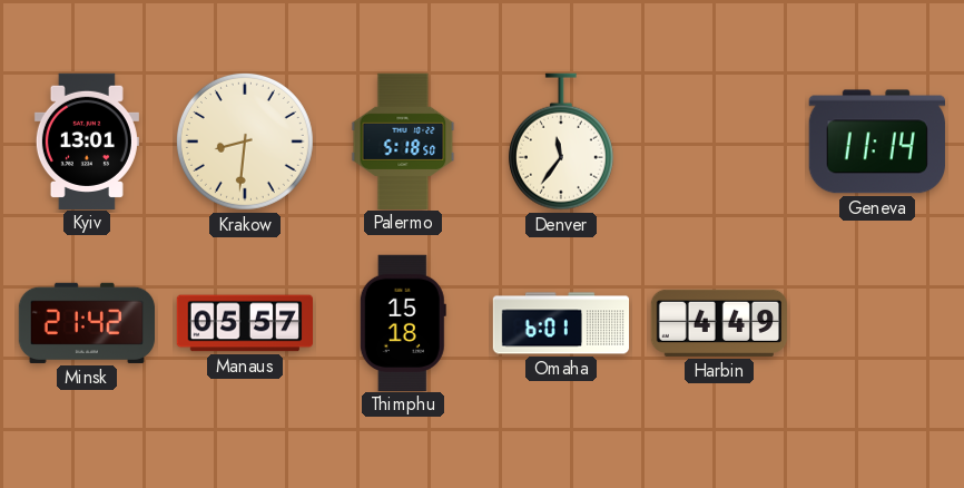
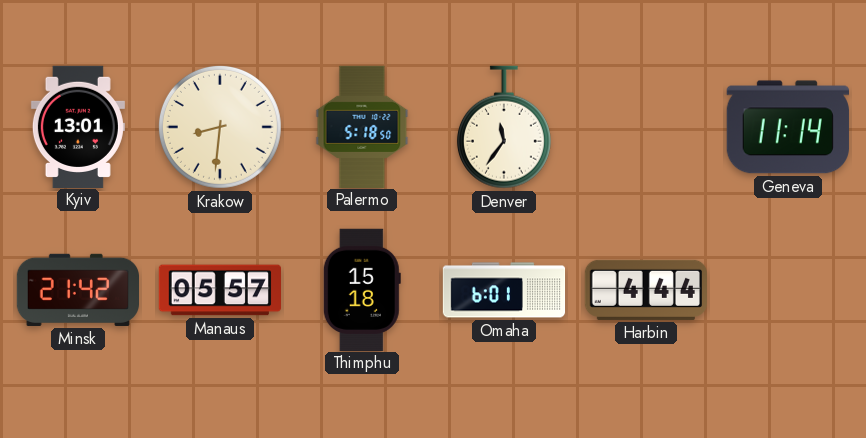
Harbin: 4:49 -> 4:44
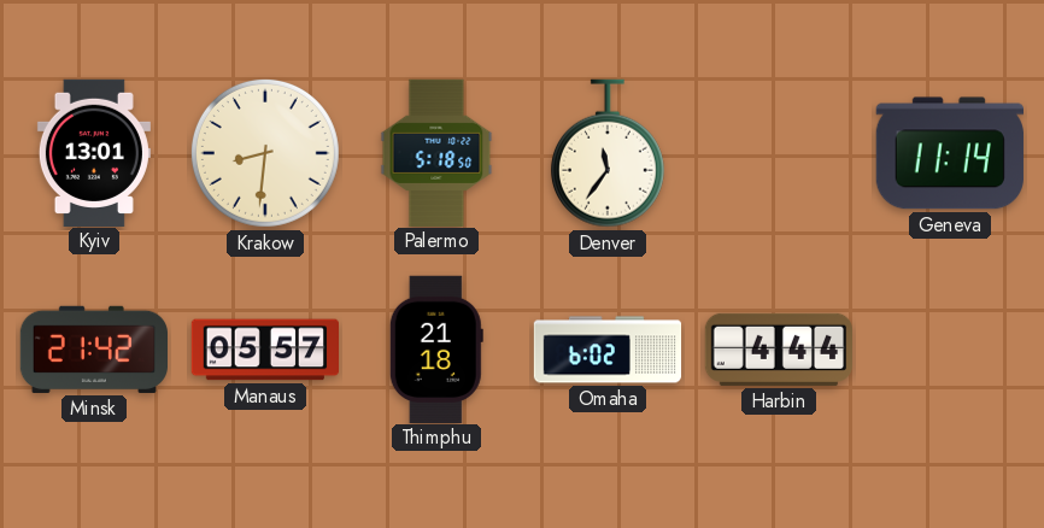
Thimphu: 15:18 -> 21:18
Omaha: 6:01 -> 6:02
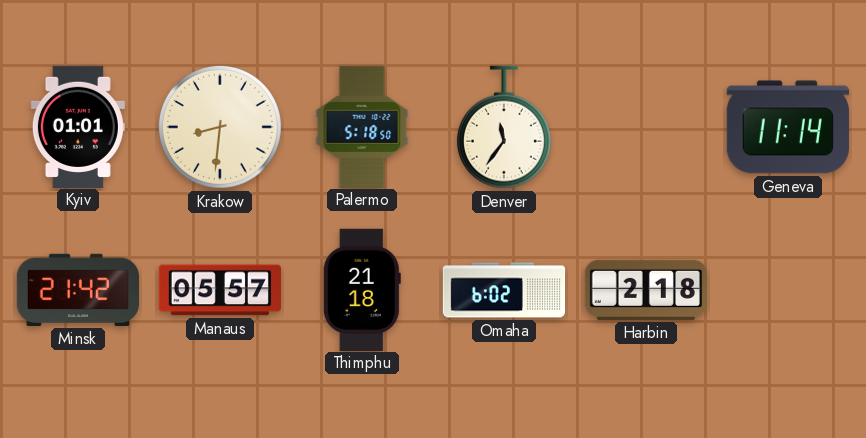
Kyiv: 13:01 -> 01:01
Harbin: 4:44 -> 2:18
